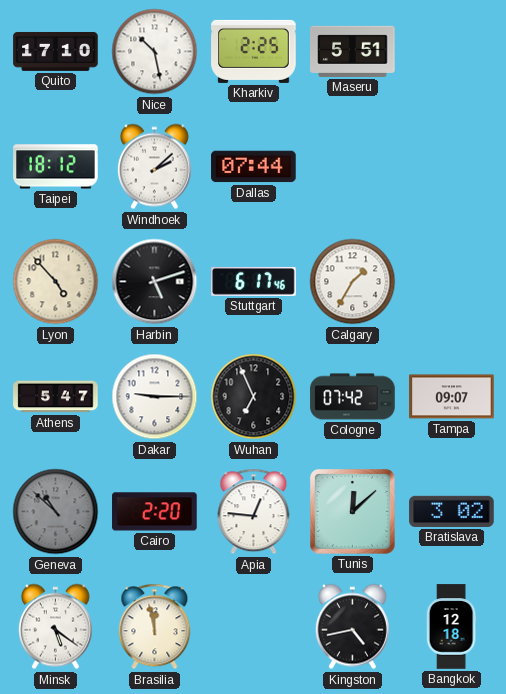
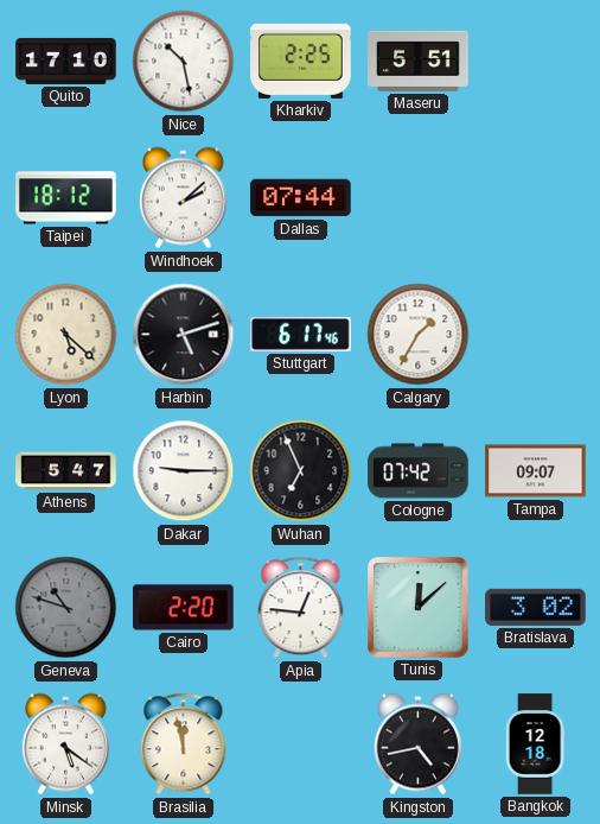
Lyon: 4:53 -> 5:22
Geneva: 10:52 -> 10:48
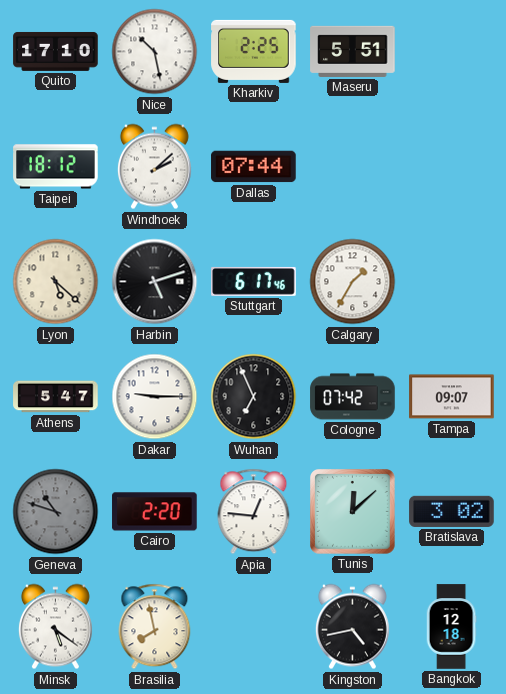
Brasilia: 11:58 -> 7:58
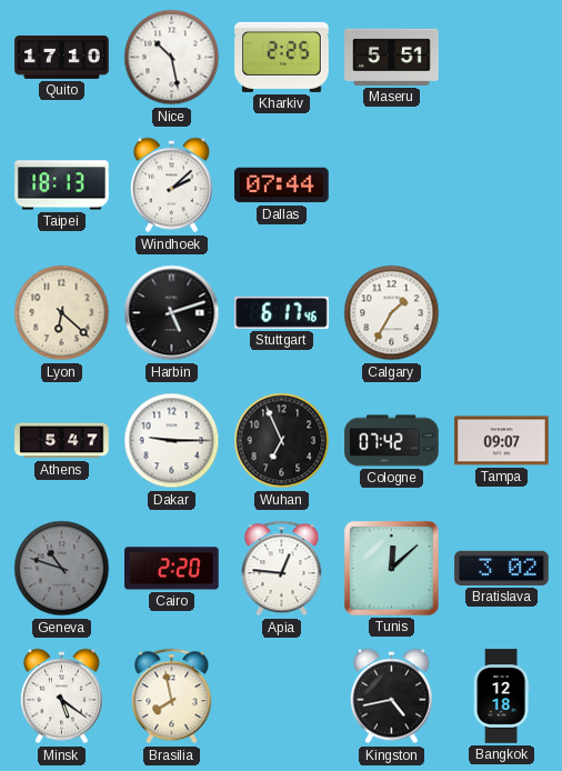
Taipei: 18:12 -> 18:13
Lyon: 5:22 -> 6:22
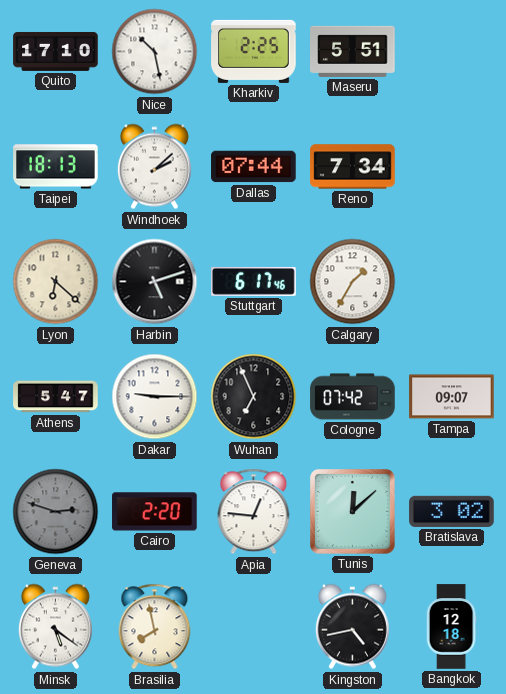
Reno: none -> 7:34
Geneva: 10:48 -> 2:48
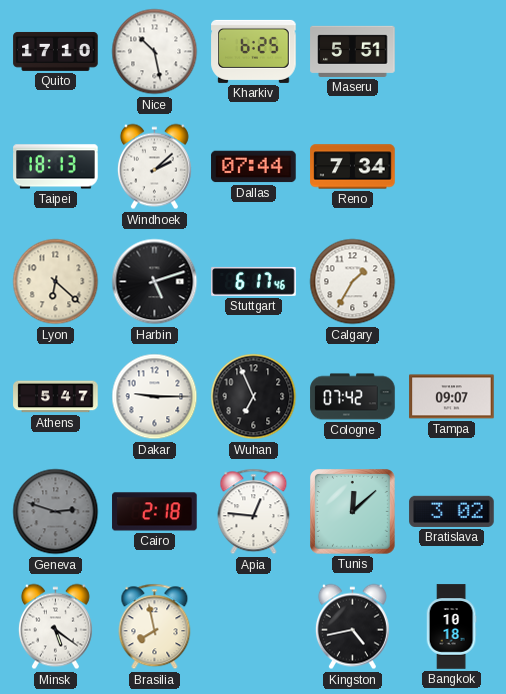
Kharkiv: 2:25 -> 6:25
Cairo: 2:20 -> 2:18
Bangkok: 12:18 -> 10:18
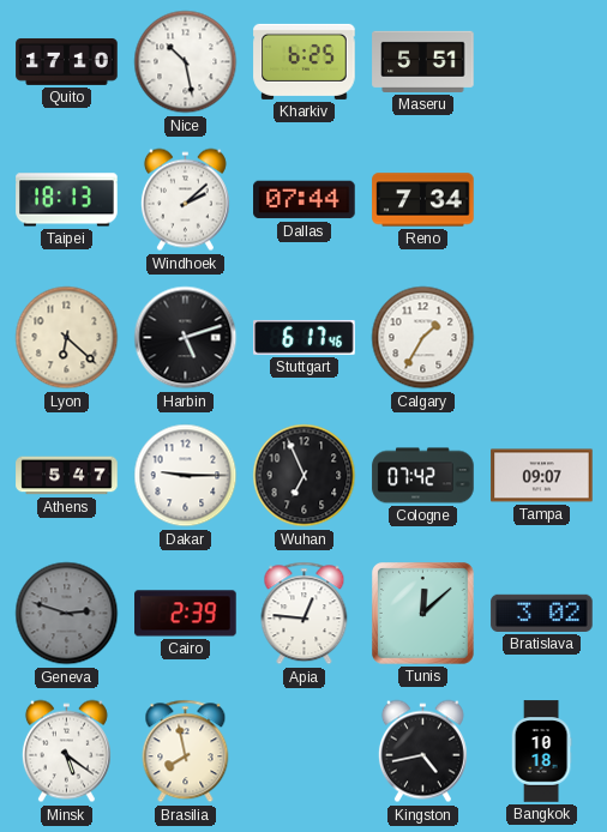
Cairo: 2:18 -> 2:39
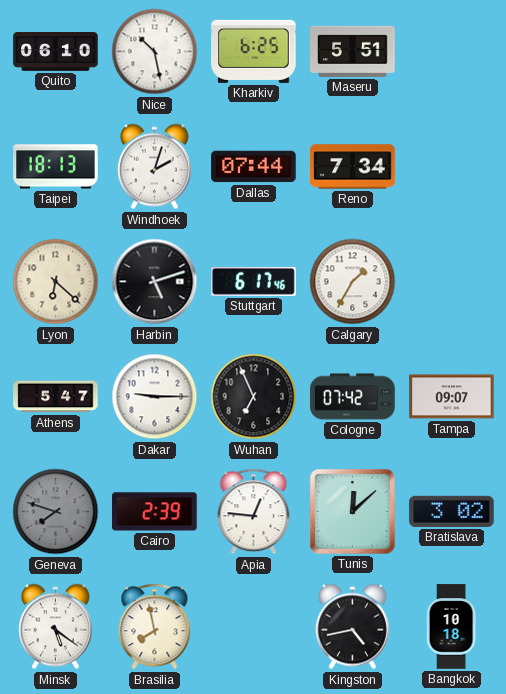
Quito: 17:10 -> 06:10
Windhoek: 2:08 -> 2:03
Geneva: 2:48 -> 7:48
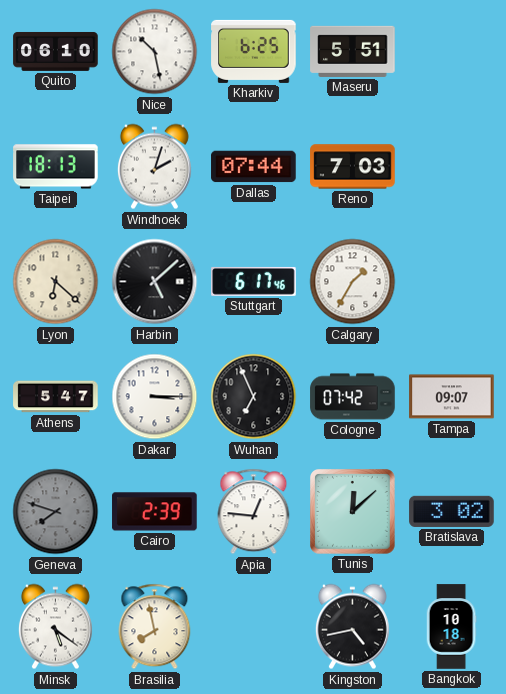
Reno: 7:34 -> 7:03
Harbin: 5:12 -> 5:08
Dakar: 9:15 -> 3:15
